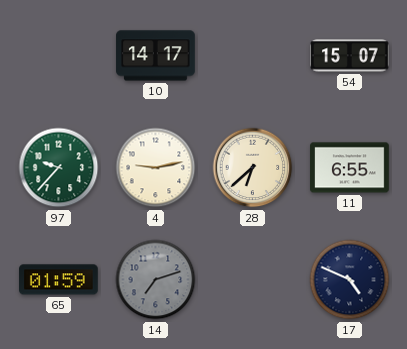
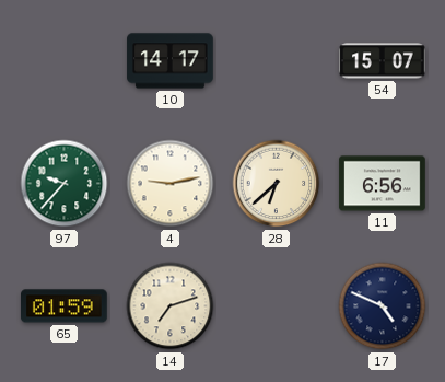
11: 6:55 -> 6:56
14 dial: grey -> cream
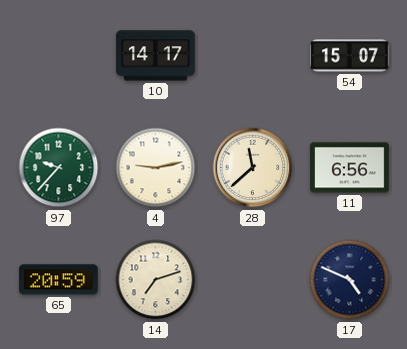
28: 6:38 -> 11:38
65: 01:59 -> 20:59
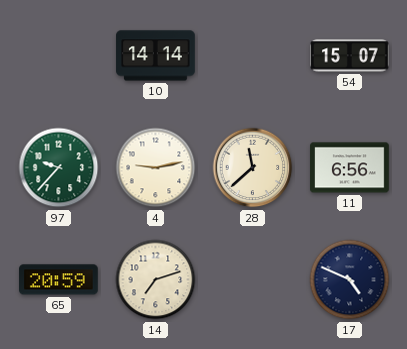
10: 14:17 -> 14:14
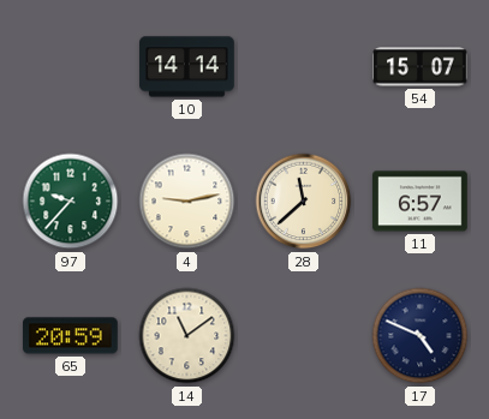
11: 6:56 -> 6:57
14: 7:12 -> 11:09
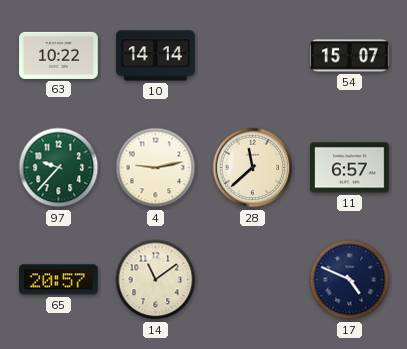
63: none -> 10:22
65: 20:59 -> 20:57
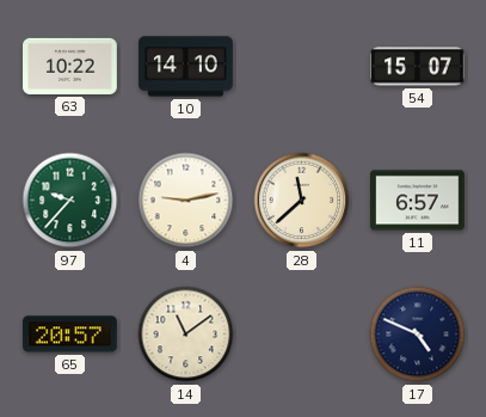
10: 14:14 -> 14:10
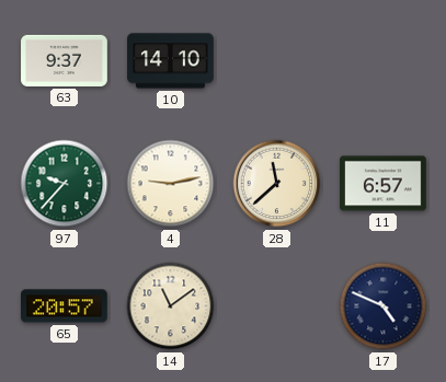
63: 10:22 -> 9:37
54: 15:07 -> none
